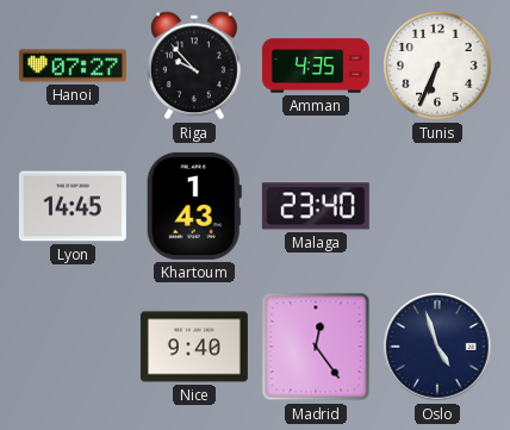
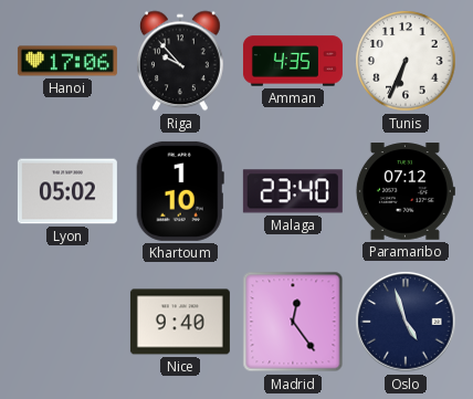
Hanoi: 07:27 -> 17:06
Lyon: 14:45 -> 05:02
Khartoum: 1:43 -> 1:10
Paramaribo: none -> 07:12
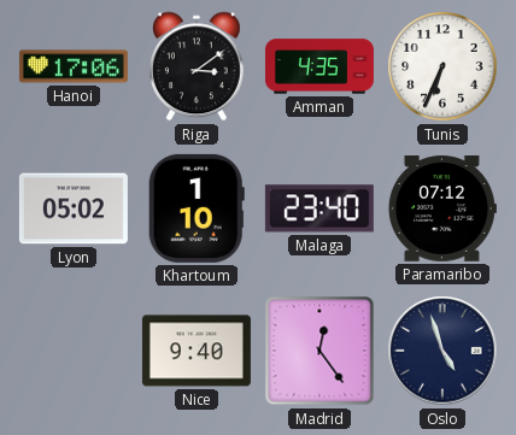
Riga: 9:53 -> 3:09
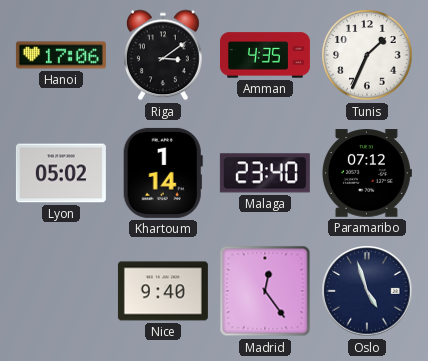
Tunis: 6:34 -> 1:34
Khartoum: 1:10 -> 1:14
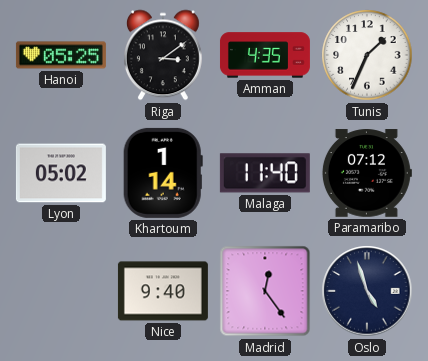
Hanoi: 17:06 -> 05:25
Malaga: 23:40 -> 11:40
